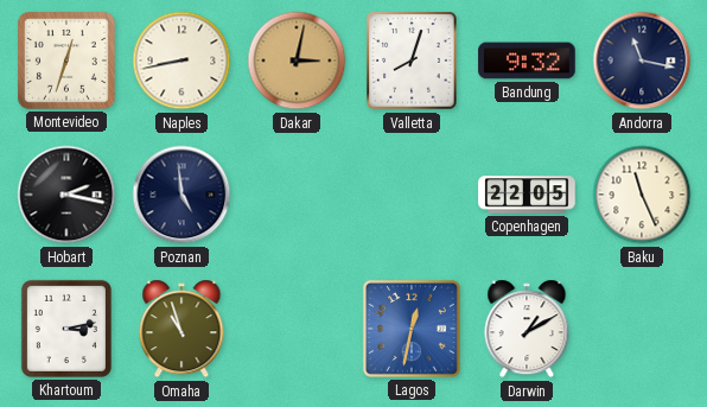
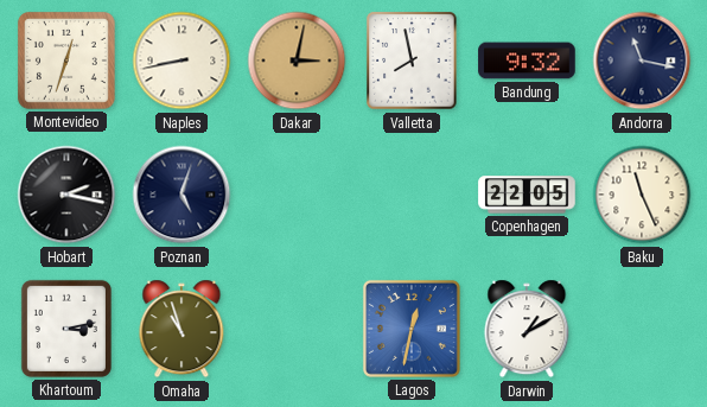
Valletta: 8:03 -> 7:58
Poznan: 4:59 -> 5:03
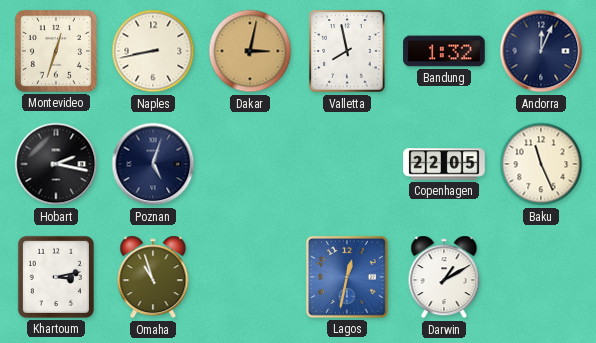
Bandung: 9:32 -> 1:32
Andorra: 11:17 -> 12:04
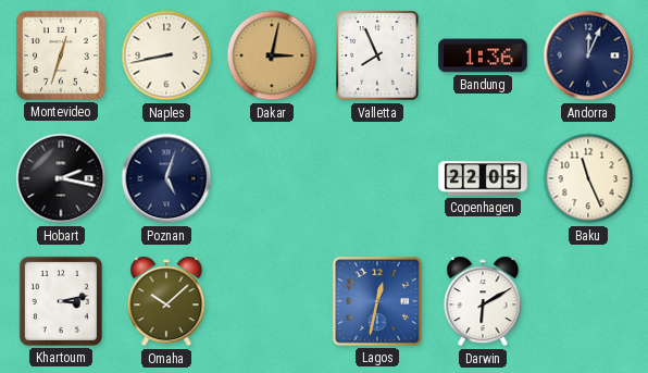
Valletta: 7:58 -> 7:56
Bandung: 1:32 -> 1:36
Omaha: 10:57 -> 10:08
Darwin: 1:10 -> 6:10
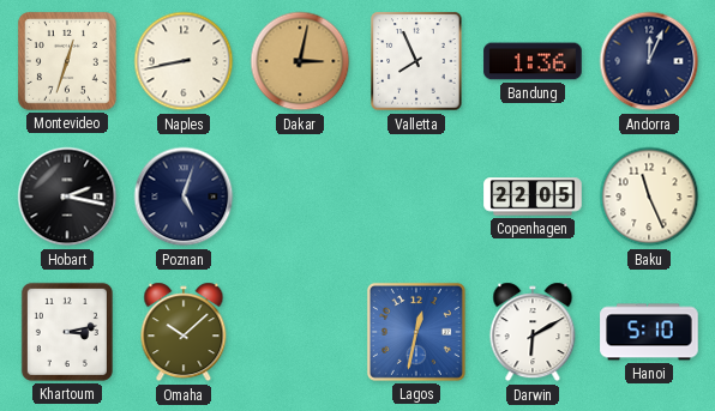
Hanoi: none -> 5:10
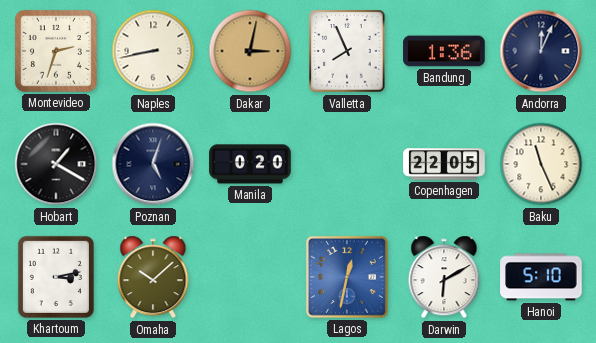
Montevideo: 12:33 -> 2:33
Hobart: 2:17 -> 1:20
Manila: none -> 0:20
